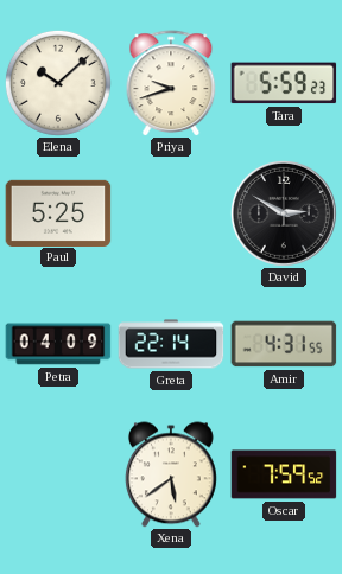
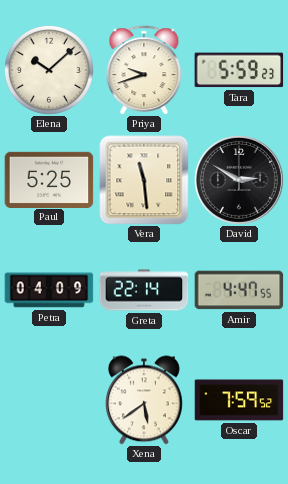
Vera: none -> 11:29
Amir: 4:31 -> 4:47
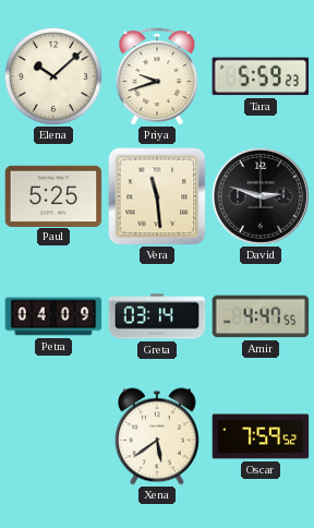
David: 2:50 -> 2:48
Greta: 22:14 -> 03:14
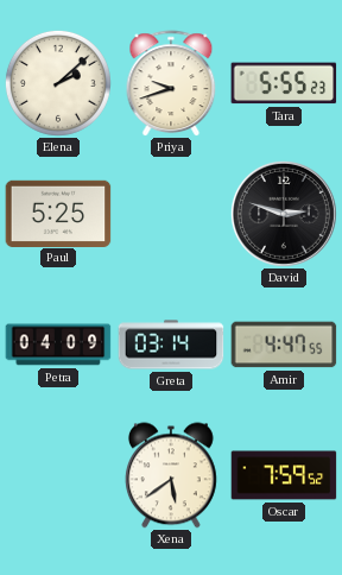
Elena: 10:08 -> 2:08
Tara: 5:59 -> 5:55
Vera: 11:29 -> none
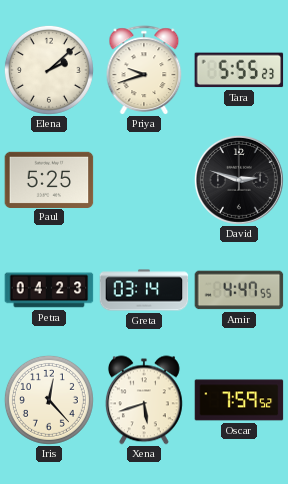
Petra: 04:09 -> 04:23
Iris: none -> 12:23
Xena: 5:39 -> 5:42
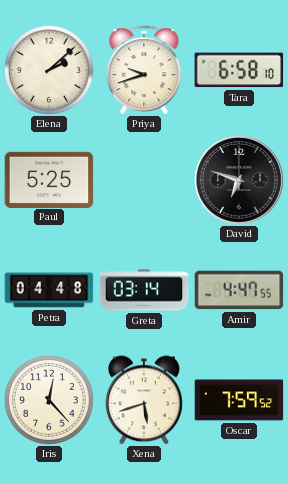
Tara: 5:55 -> 6:58
David: 2:48 -> 6:48
Petra: 04:23 -> 04:48
